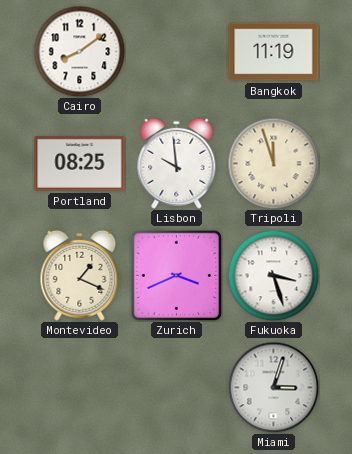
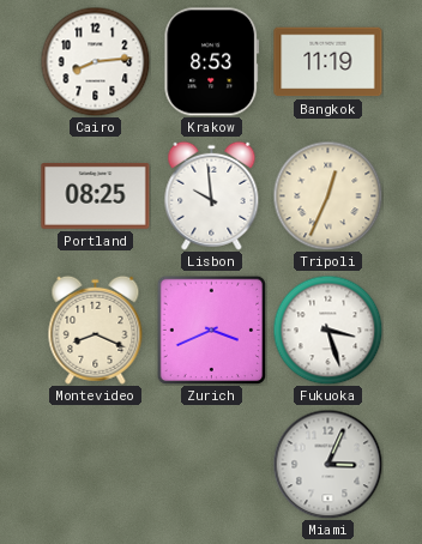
Cairo: 8:09 -> 8:14
Krakow: none -> 8:53
Tripoli: 11:57 -> 12:34
Montevideo: 1:19 -> 8:19
Miami: 3:03 -> 3:04
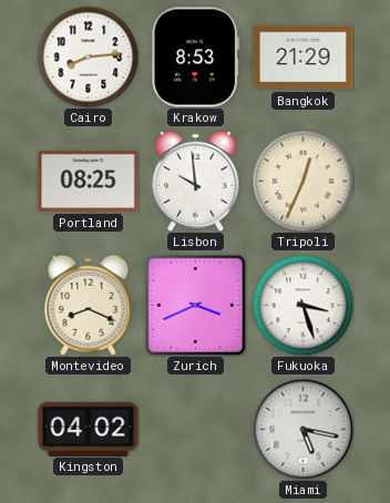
Bangkok: 11:19 -> 21:29
Kingston: none -> 04:02
Miami: 3:04 -> 5:17
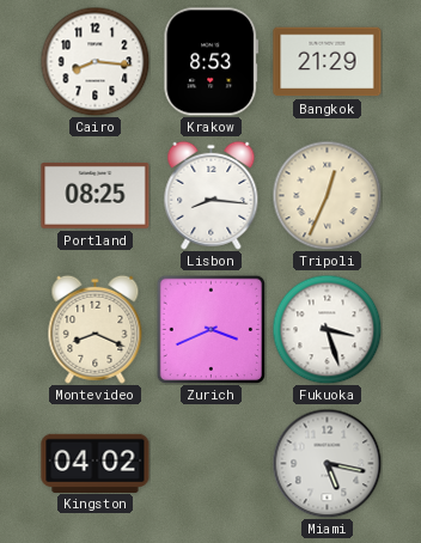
Cairo: 8:14 -> 8:16
Lisbon: 9:59 -> 8:16
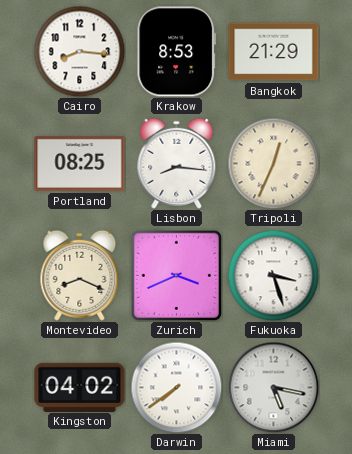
Darwin: none -> 7:39
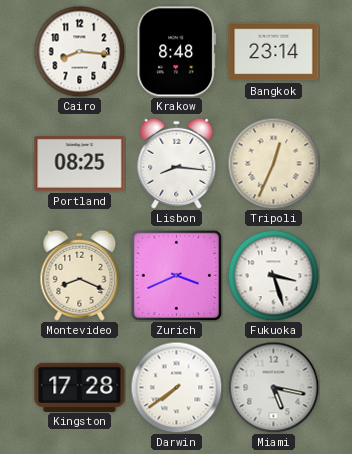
Krakow: 8:53 -> 8:48
Bangkok: 21:29 -> 23:14
Kingston: 04:02 -> 17:28
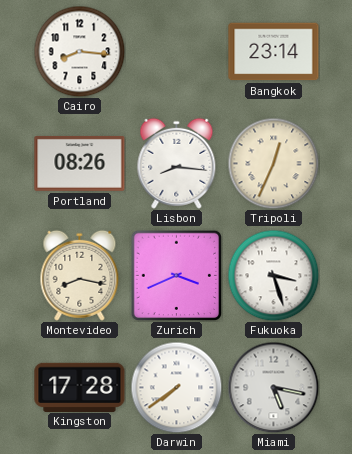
Krakow: 8:48 -> none
Portland: 08:25 -> 08:26
Montevideo: 8:19 -> 8:17
